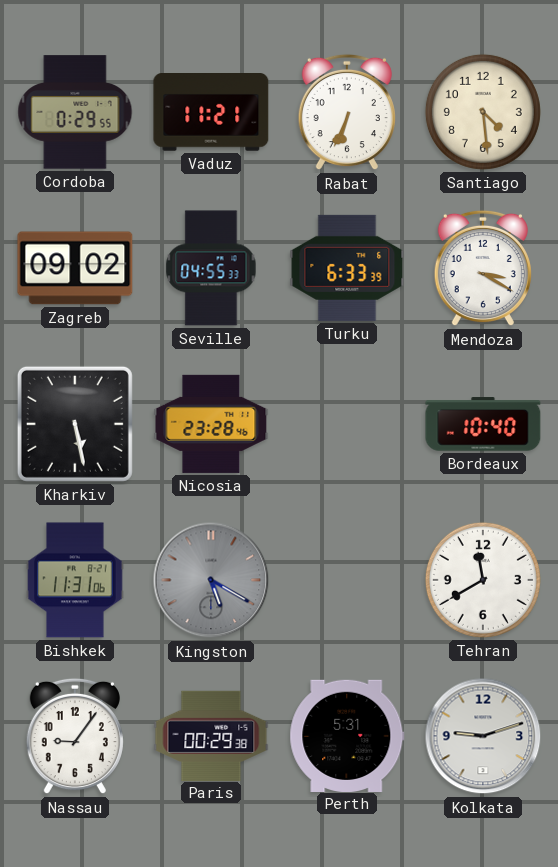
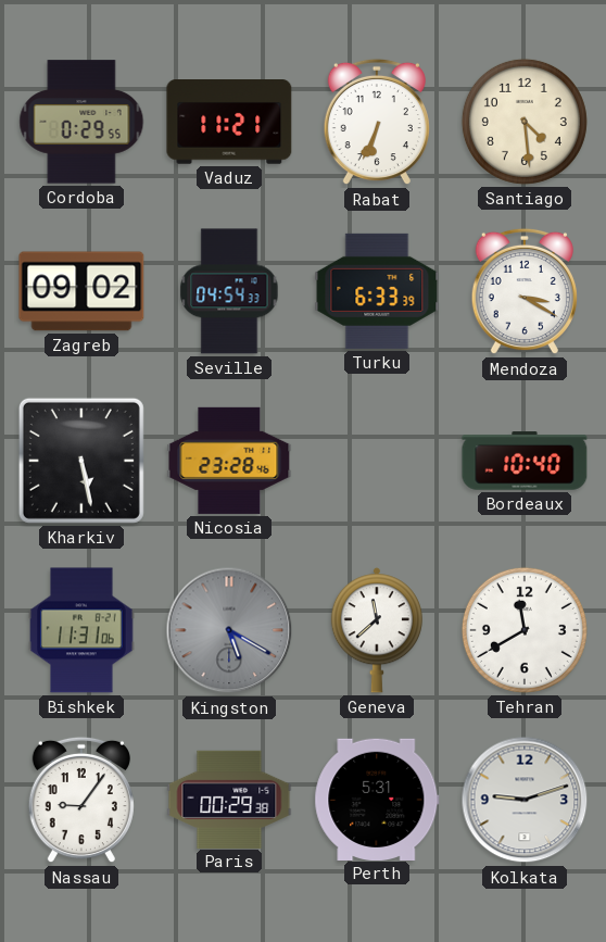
Seville: 04:55 -> 04:54
Geneva: none -> 11:38
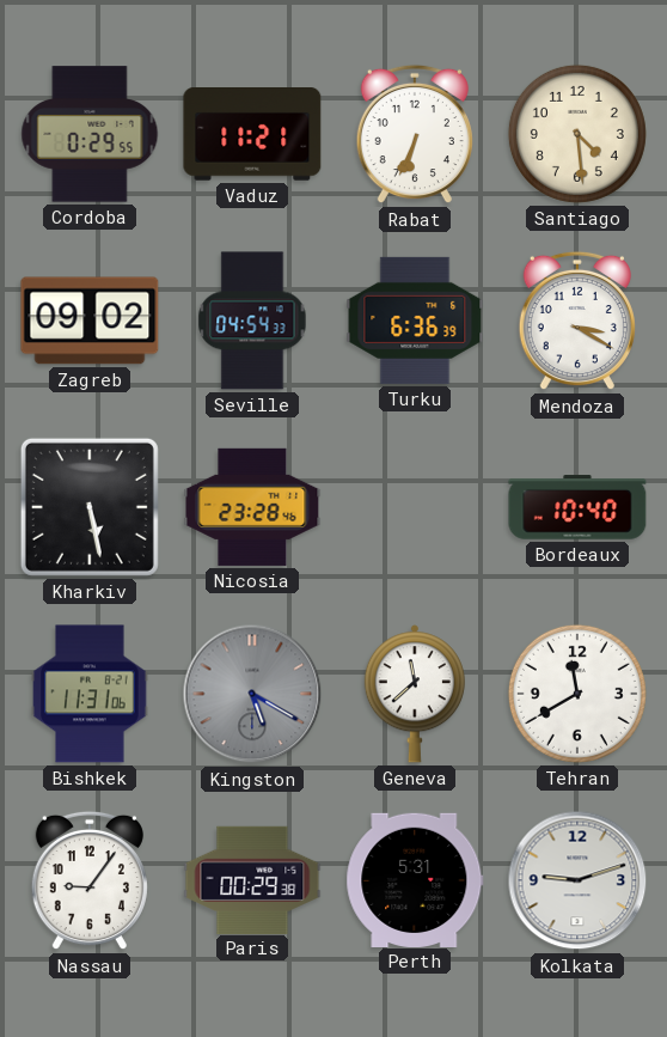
Turku: 6:33 -> 6:36
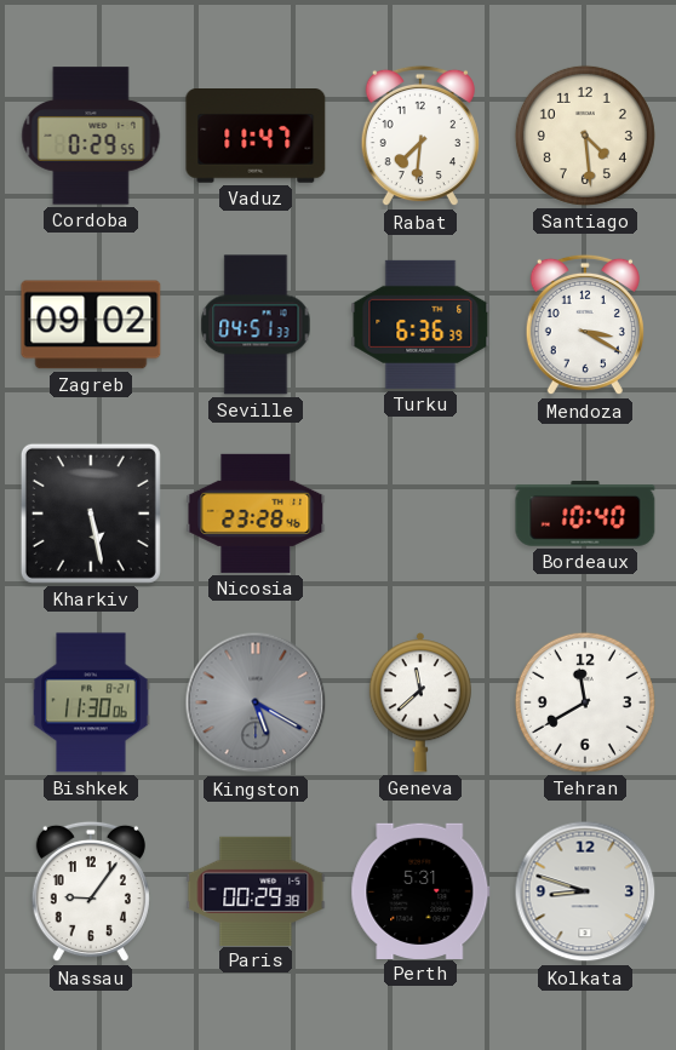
Vaduz: 11:21 -> 11:47
Rabat: 6:34 -> 7:31
Seville: 04:54 -> 04:51
Bishkek: 11:31 -> 11:30
Kolkata: 9:12 -> 8:48
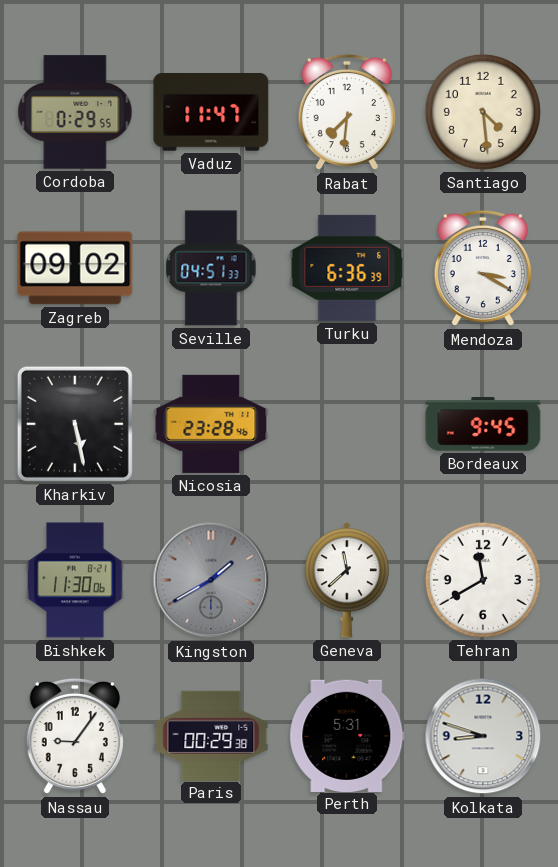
Bordeaux: 10:40 -> 9:45
Kingston: 5:20 -> 1:40
